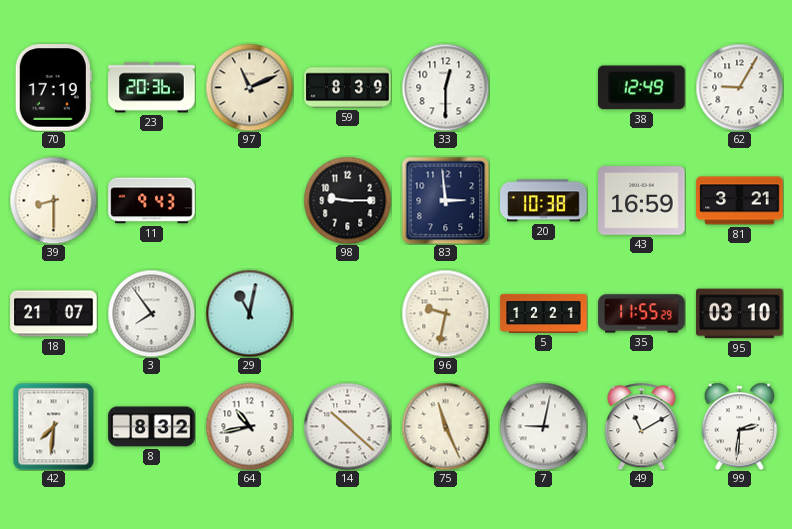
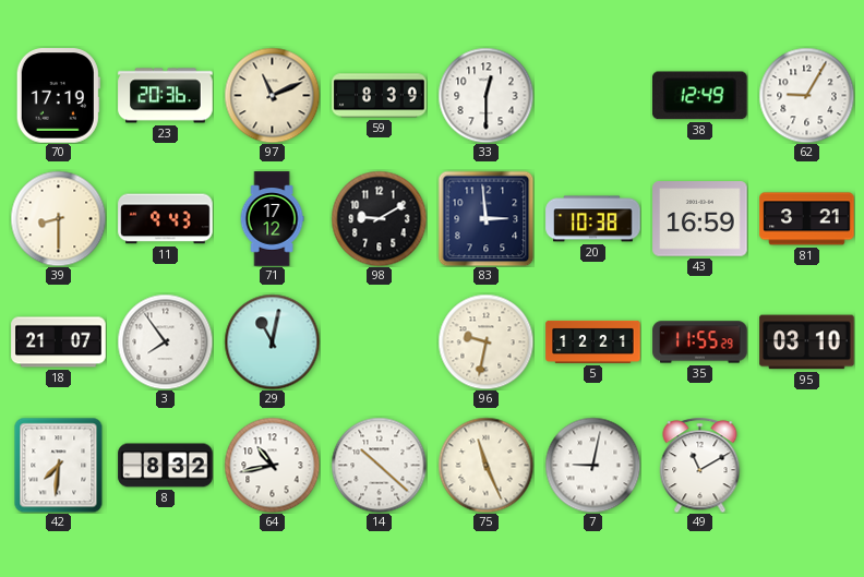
71: none -> 17:12
98: 9:15 -> 9:10
99: 2:31 -> none
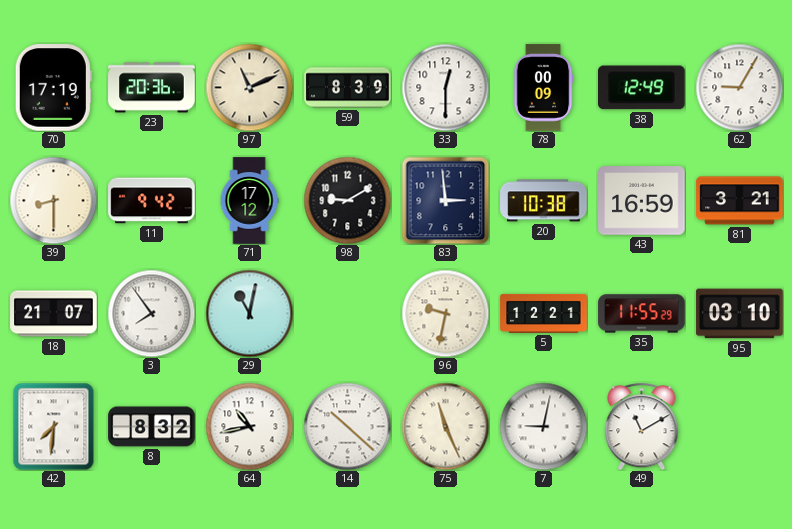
78: none -> 00:09
11: 9:43 -> 9:42
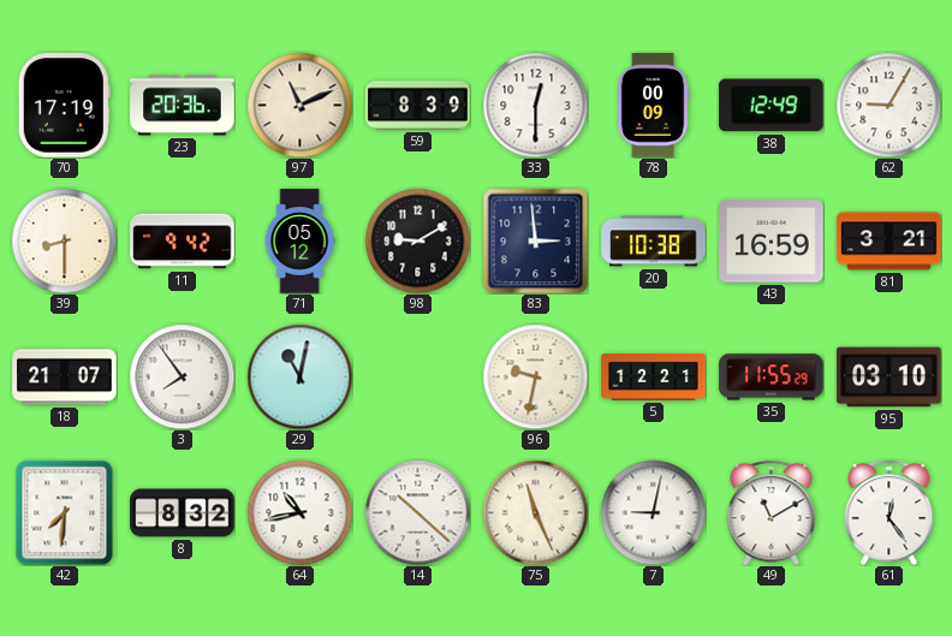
71: 17:12 -> 05:12
61: none -> 12:24
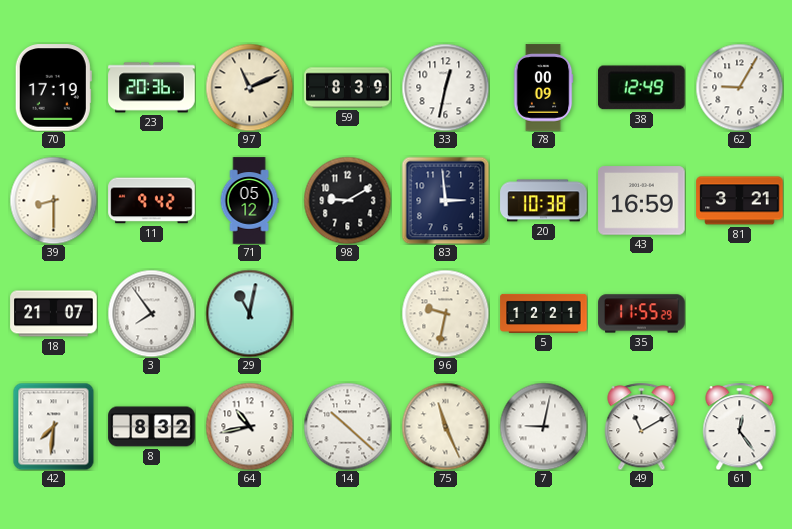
33: 12:30 -> 12:32
95: 03:10 -> none
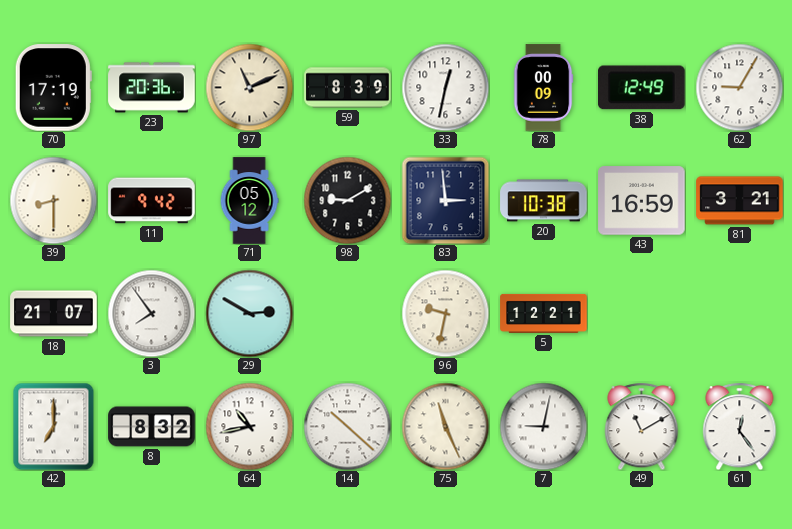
29: 11:02 -> 2:50
35: 11:55 -> none
42: 7:31 -> 7:00
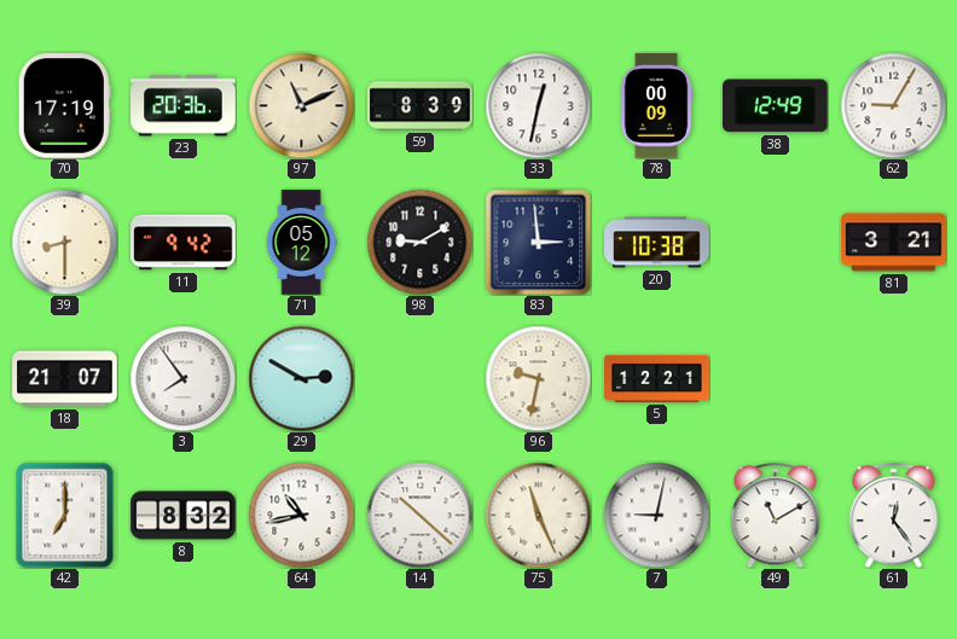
43: 16:59 -> none
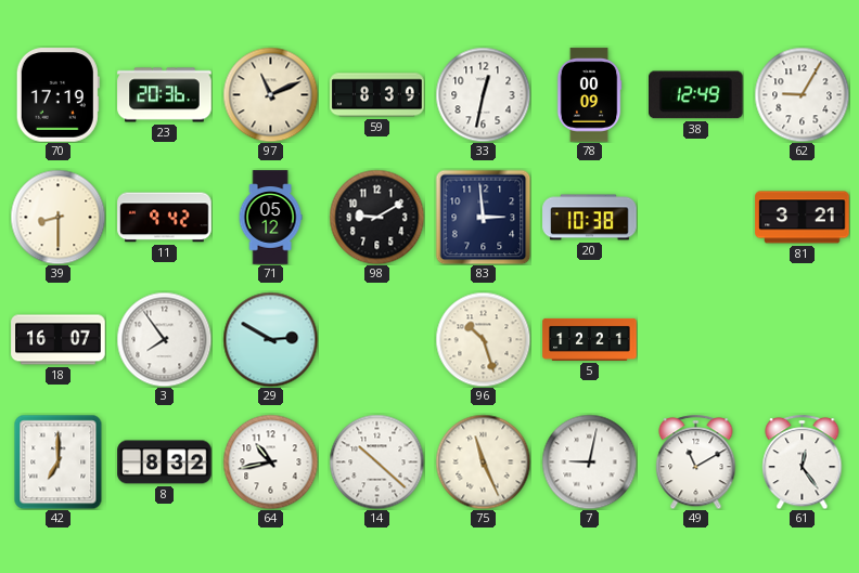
18: 21:07 -> 16:07
96: 9:32 -> 10:27
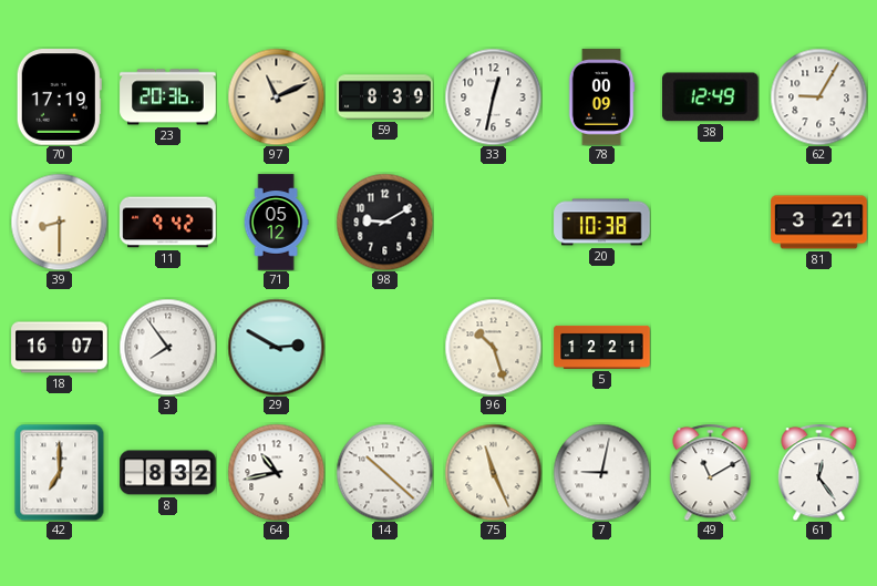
83: 2:59 -> none
